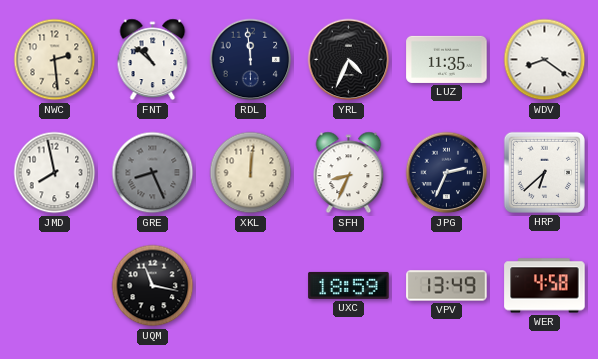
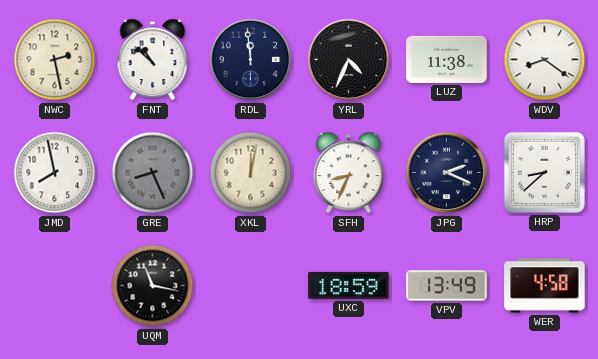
NWC: 2:29 -> 2:28
LUZ: 11:35 -> 11:38
XKL: 12:01 -> 12:02
JPG: 2:34 -> 2:19
HRP: 6:38 -> 8:38
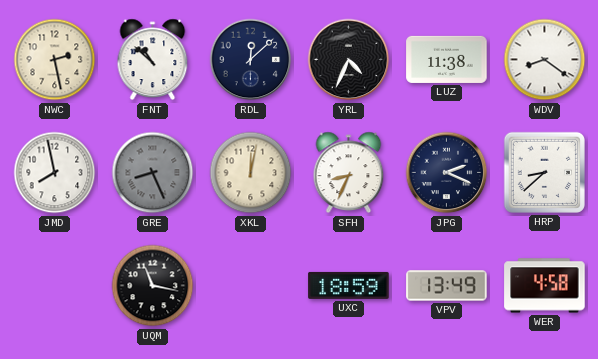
RDL: 11:59 -> 12:08
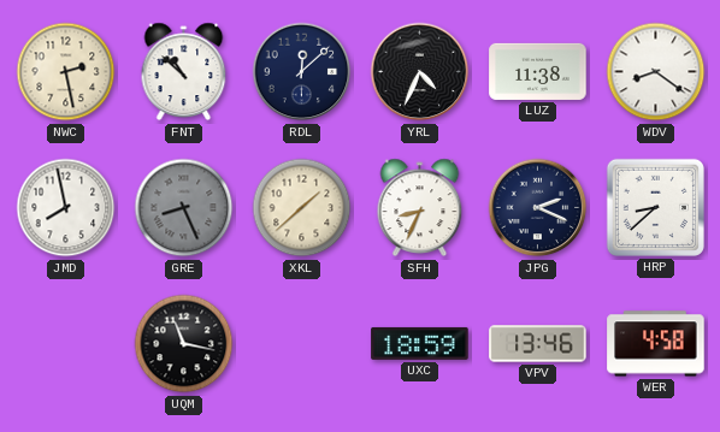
XKL: 12:02 -> 1:38
VPV: 13:49 -> 13:46
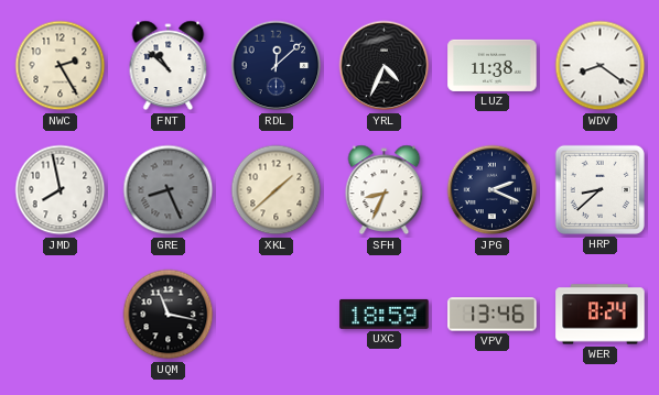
NWC: 2:28 -> 2:25
WER: 4:58 -> 8:24
